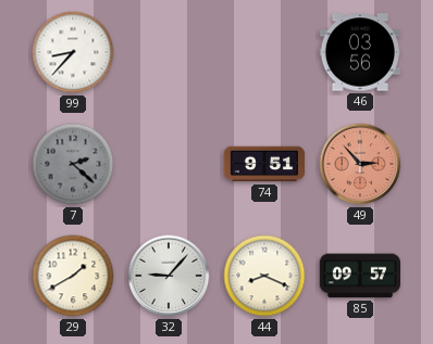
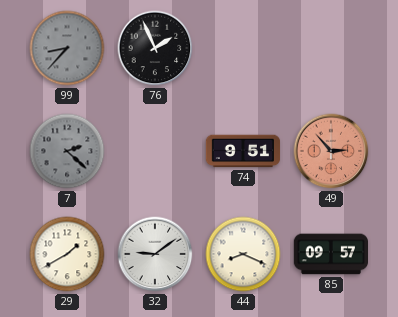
99 dial: white -> grey
76: none -> 1:56
46: 03:56 -> none
32: 9:07 -> 9:09
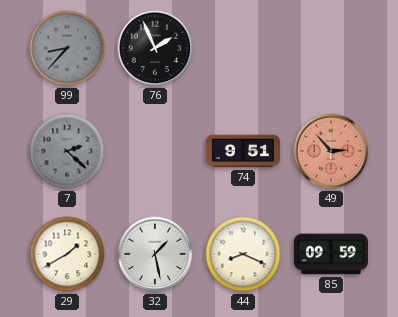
32: 9:09 -> 1:28
85: 09:57 -> 09:59
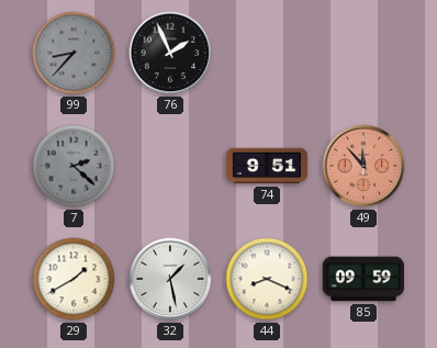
49: 2:53 -> 11:53
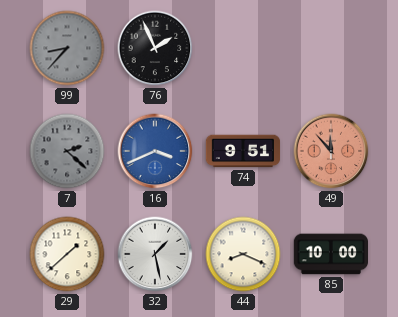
16: none -> 3:41
29: 1:40 -> 1:38
85: 09:59 -> 10:00
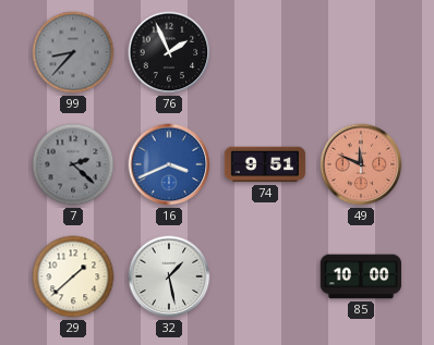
49: 11:53 -> 11:49
44: 8:19 -> none
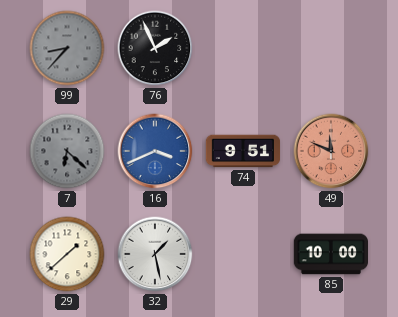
7: 2:22 -> 6:22
